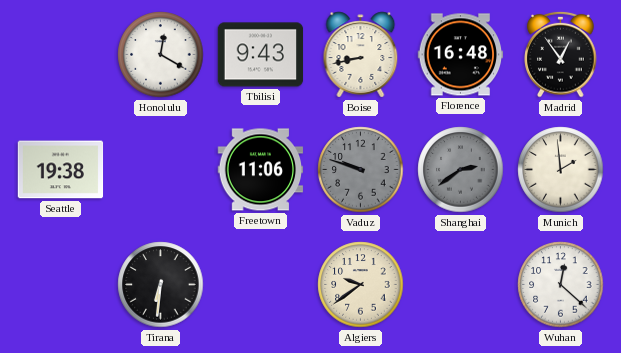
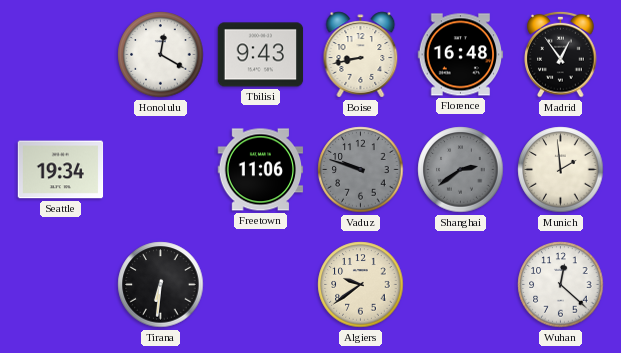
Seattle: 19:38 -> 19:34
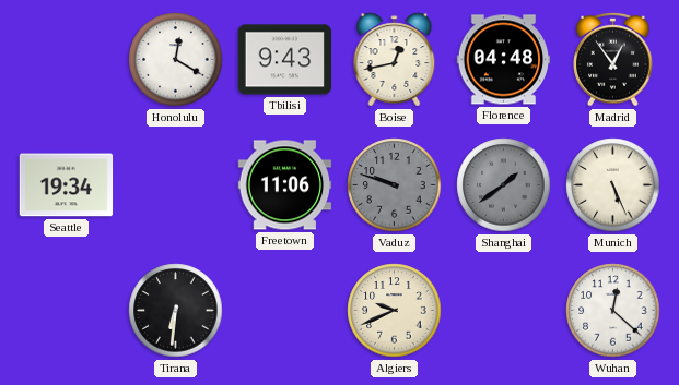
Boise: 8:43 -> 12:43
Florence: 16:48 -> 04:48
Shanghai: 2:39 -> 1:39
Munich: 1:59 -> 5:26
Algiers: 9:39 -> 9:41
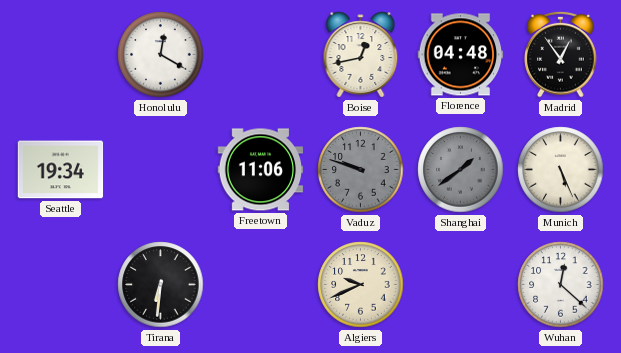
Tbilisi: 9:43 -> none
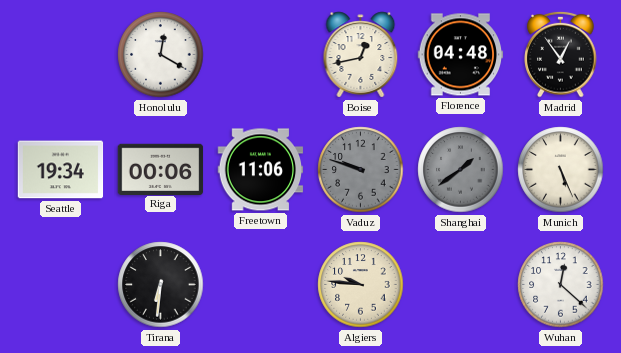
Riga: none -> 00:06
Algiers: 9:41 -> 9:46
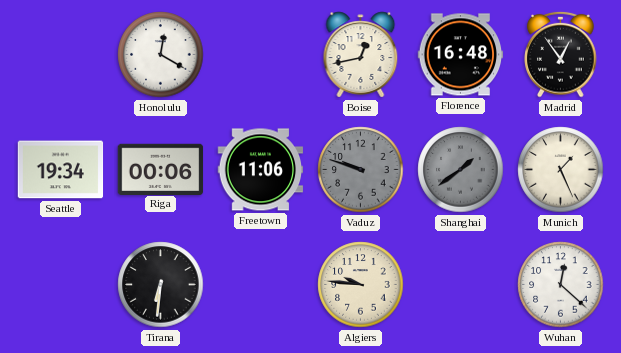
Florence: 04:48 -> 16:48
Munich: 5:26 -> 1:26
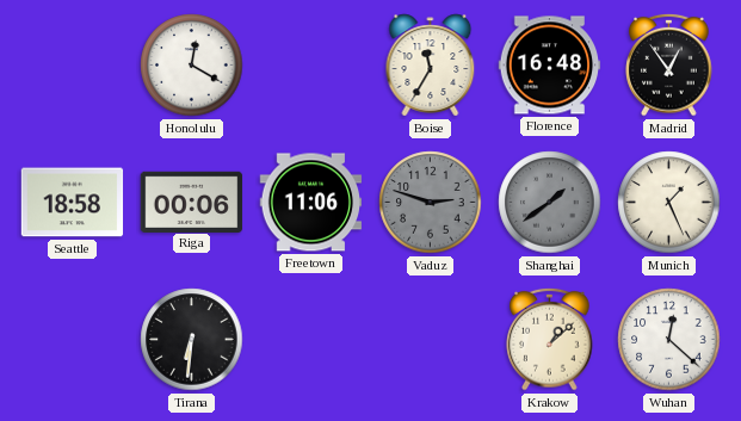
Boise: 12:43 -> 11:35
Seattle: 19:34 -> 18:58
Vaduz: 9:48 -> 2:48
Algiers: 9:46 -> none
Krakow: none -> 1:08
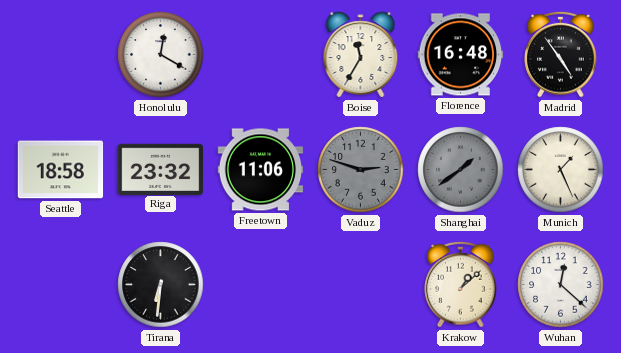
Madrid: 12:54 -> 4:54
Riga: 00:06 -> 23:32
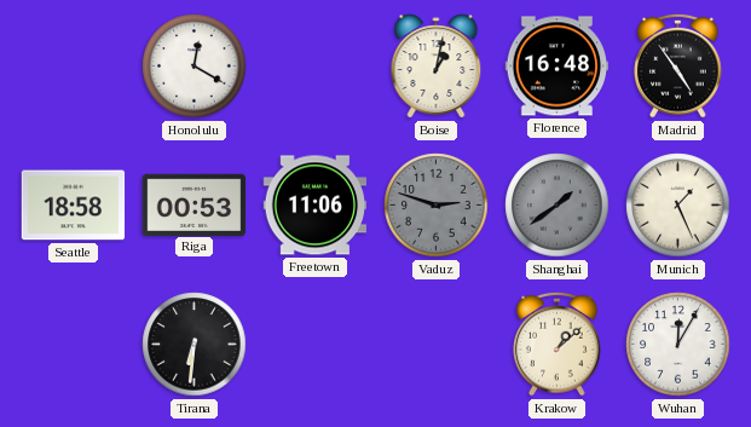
Boise: 11:35 -> 1:02
Riga: 23:32 -> 00:53
Wuhan: 12:22 -> 12:05
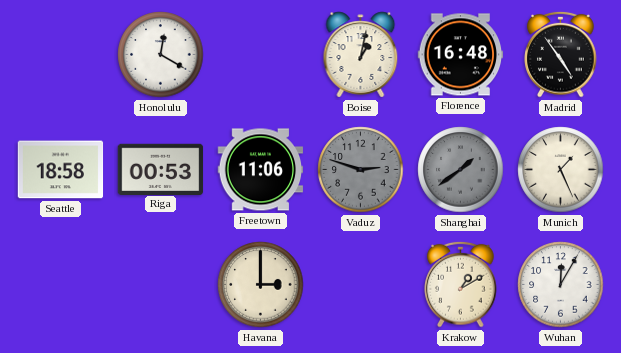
Tirana: 6:31 -> none
Havana: none -> 3:00
Krakow: 1:08 -> 1:10
